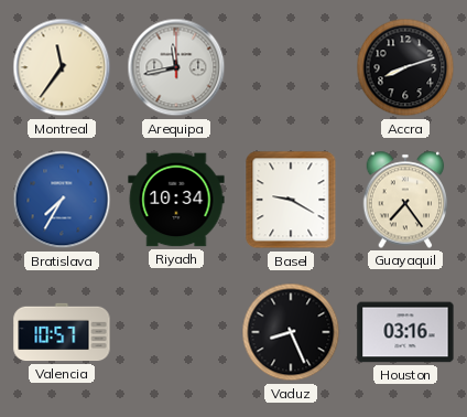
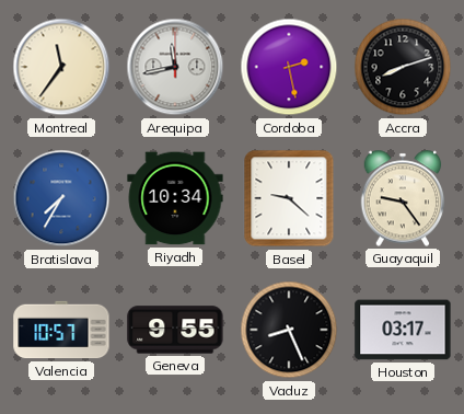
Cordoba: none -> 2:28
Basel: 9:20 -> 9:22
Guayaquil: 7:24 -> 9:24
Geneva: none -> 9:55
Houston: 03:16 -> 03:17
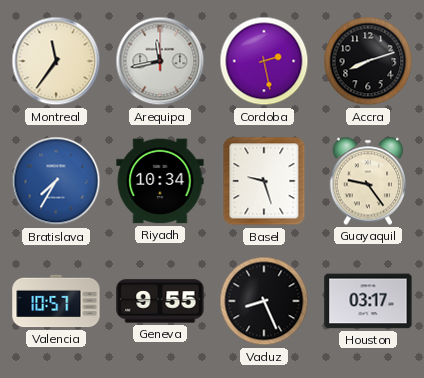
Basel: 9:22 -> 9:27
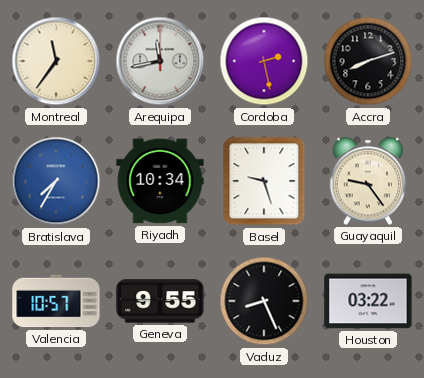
Houston: 03:17 -> 03:22
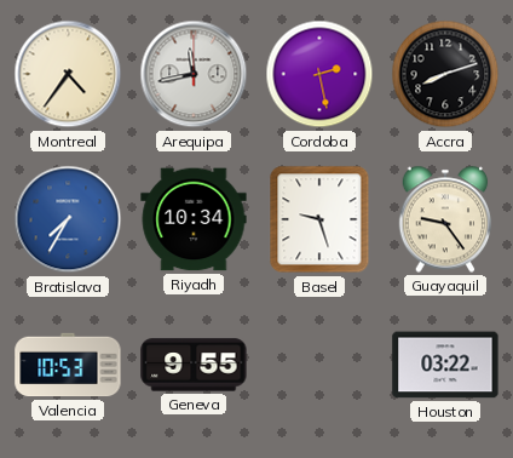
Montreal: 11:36 -> 4:36
Valencia: 10:57 -> 10:53
Vaduz: 8:26 -> none
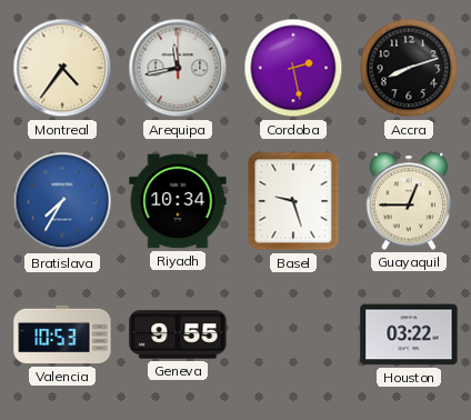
Guayaquil: 9:24 -> 12:45
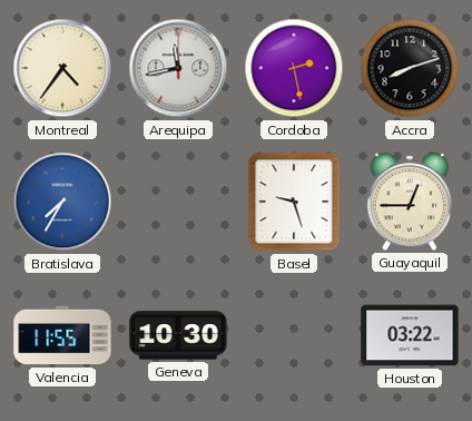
Riyadh: 10:34 -> none
Valencia: 10:53 -> 11:55
Geneva: 9:55 -> 10:30
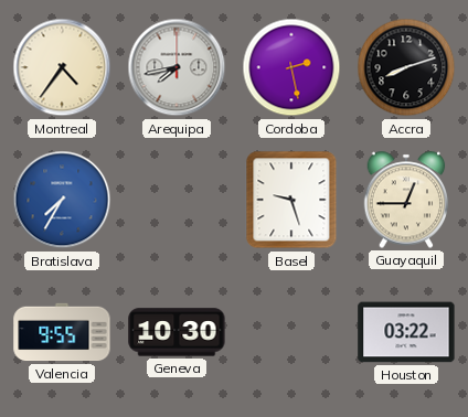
Arequipa: 11:43 -> 7:43
Valencia: 11:55 -> 9:55
